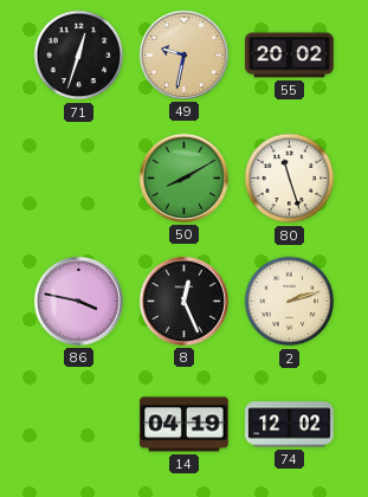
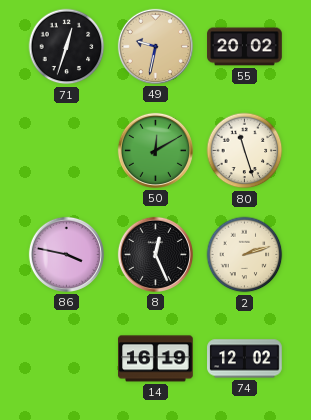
50: 8:10 -> 12:10
14: 04:19 -> 16:19
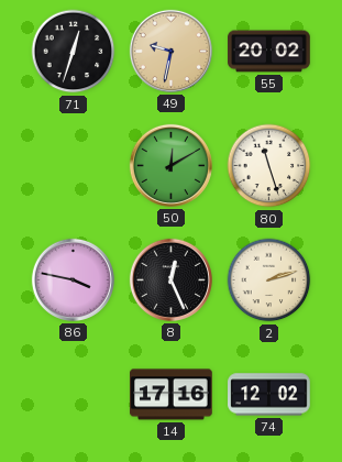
14: 16:19 -> 17:16
